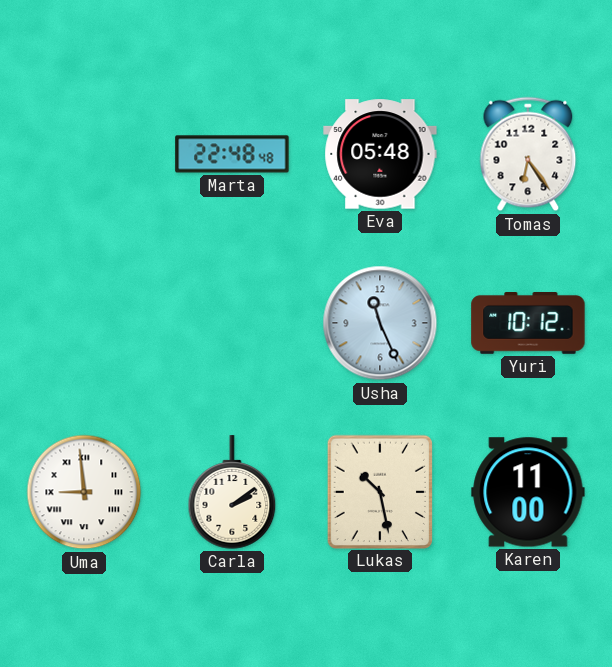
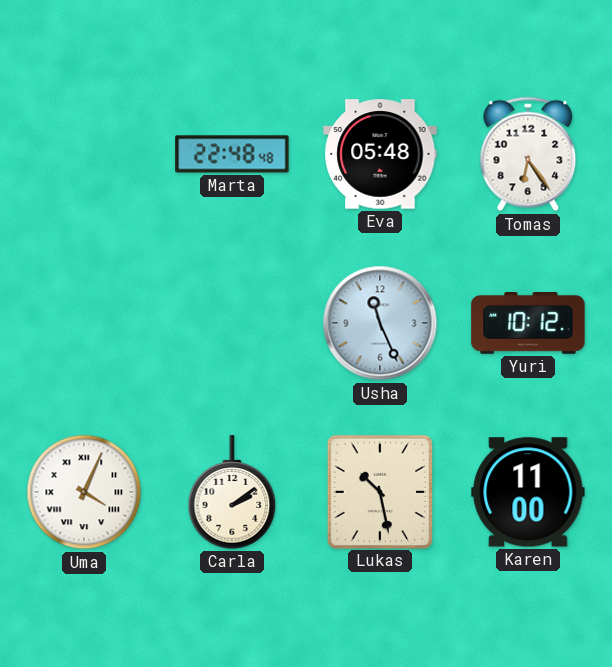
Uma: 8:59 -> 4:04
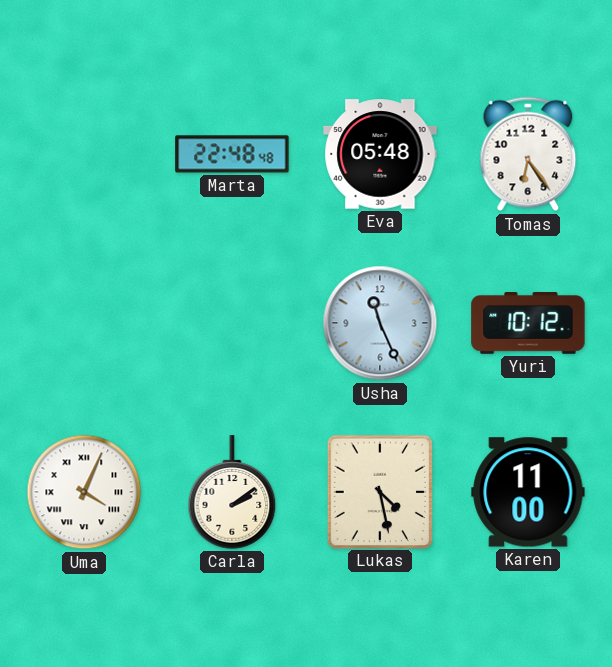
Lukas: 10:28 -> 4:28
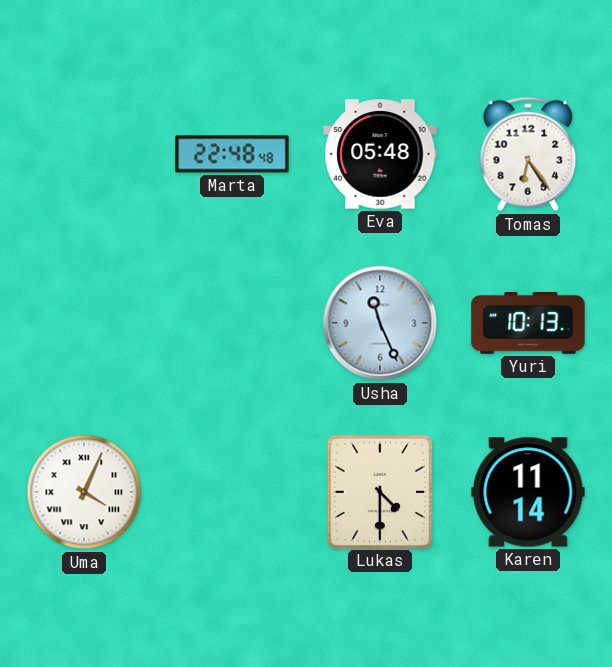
Yuri: 10:12 -> 10:13
Carla: 2:09 -> none
Lukas: 4:28 -> 4:30
Karen: 11:00 -> 11:14
